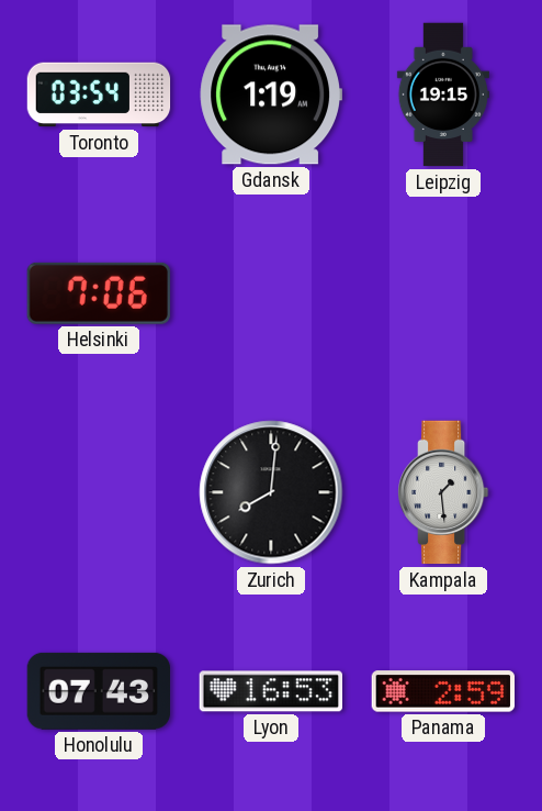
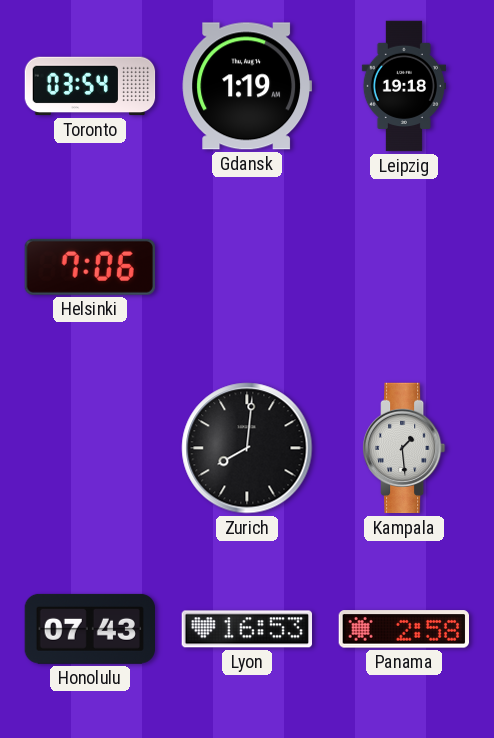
Leipzig: 19:15 -> 19:18
Panama: 2:59 -> 2:58
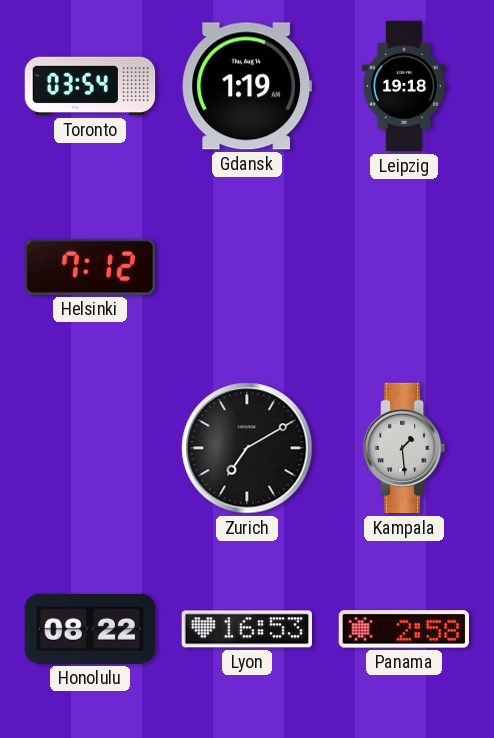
Helsinki: 7:06 -> 7:12
Zurich: 8:01 -> 7:10
Honolulu: 07:43 -> 08:22
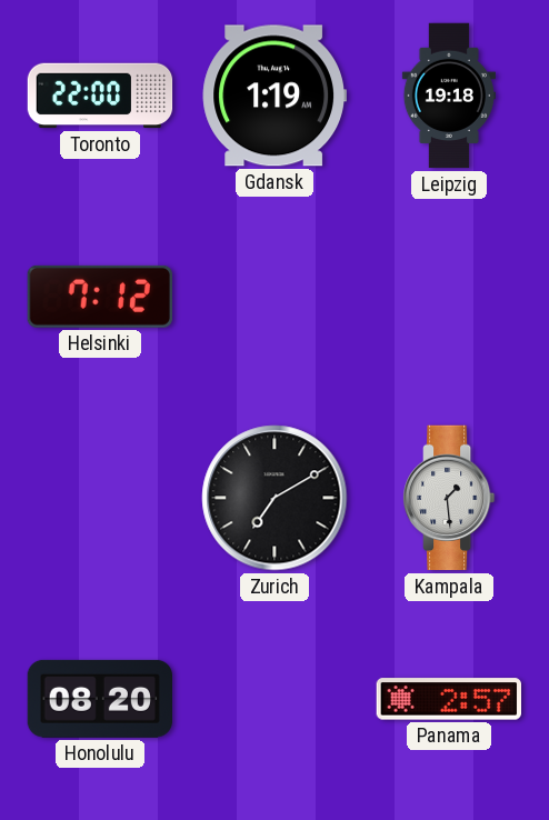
Toronto: 03:54 -> 22:00
Honolulu: 08:22 -> 08:20
Lyon: 16:53 -> none
Panama: 2:58 -> 2:57
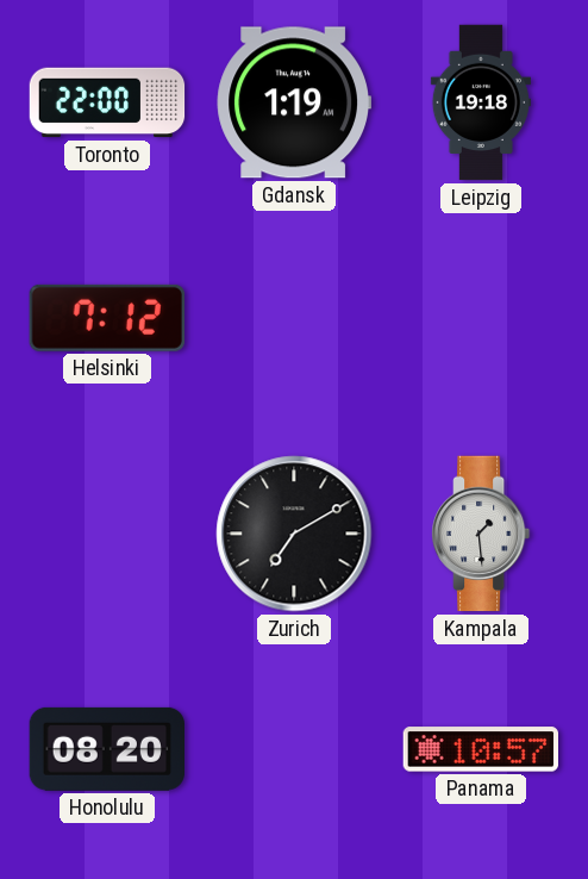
Panama: 2:57 -> 10:57
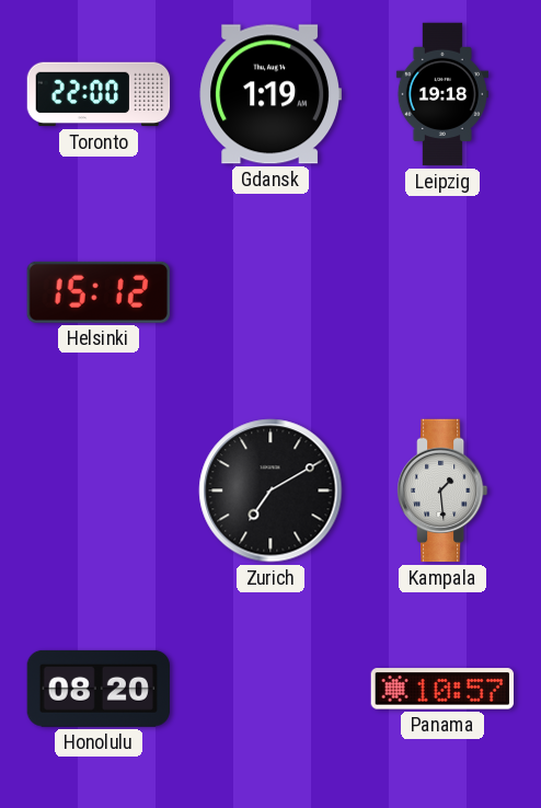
Helsinki: 7:12 -> 15:12
